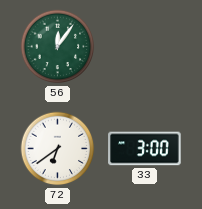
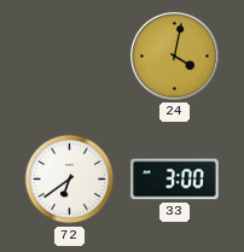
56: 12:06 -> none
24: none -> 4:02
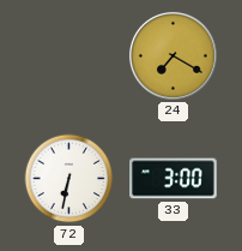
24: 4:02 -> 7:20
72: 6:39 -> 6:32
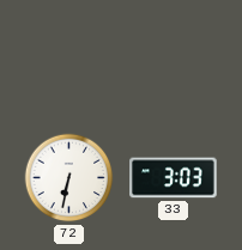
24: 7:20 -> none
33: 3:00 -> 3:03
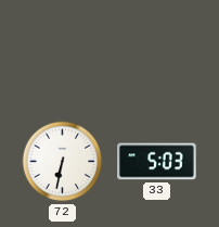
33: 3:03 -> 5:03
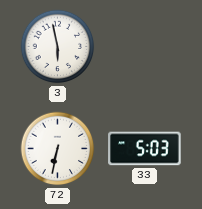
3: none -> 5:58
